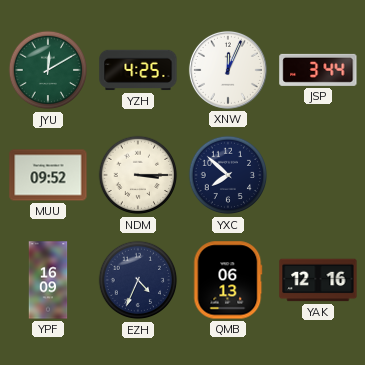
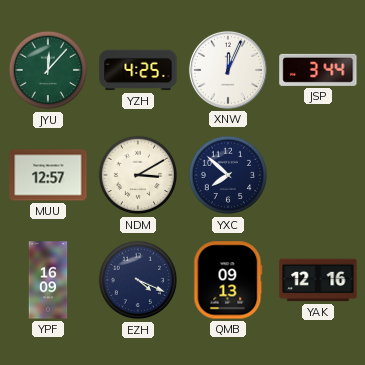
JYU: 12:10 -> 12:07
MUU: 09:52 -> 12:57
NDM: 3:15 -> 3:10
EZH: 4:34 -> 4:19
QMB: 06:13 -> 09:13
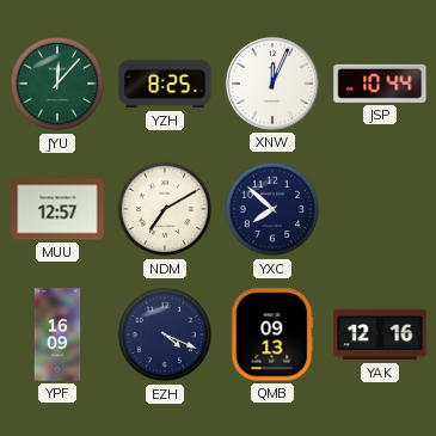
YZH: 4:25 -> 8:25
JSP: 3:44 -> 10:44
NDM: 3:10 -> 7:10
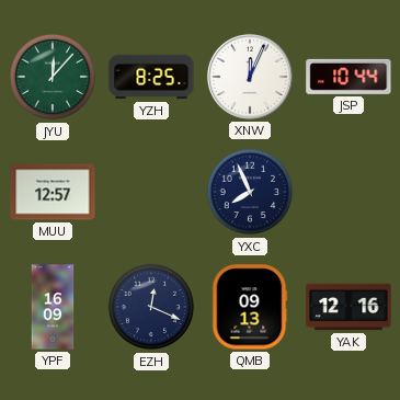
NDM: 7:10 -> none
YXC: 7:52 -> 7:56
EZH: 4:19 -> 12:19
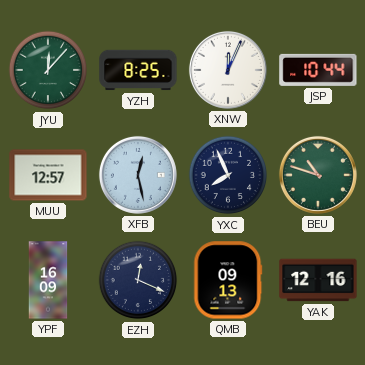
XFB: none -> 12:28
BEU: none -> 10:48
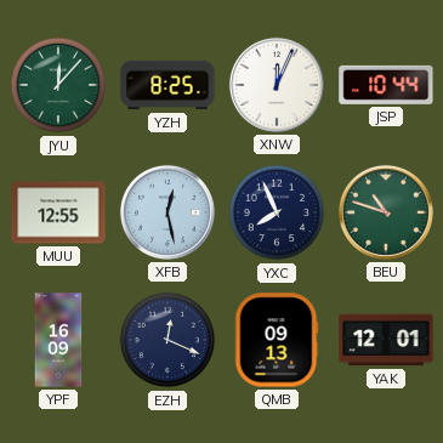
MUU: 12:57 -> 12:55
YAK: 12:16 -> 12:01
